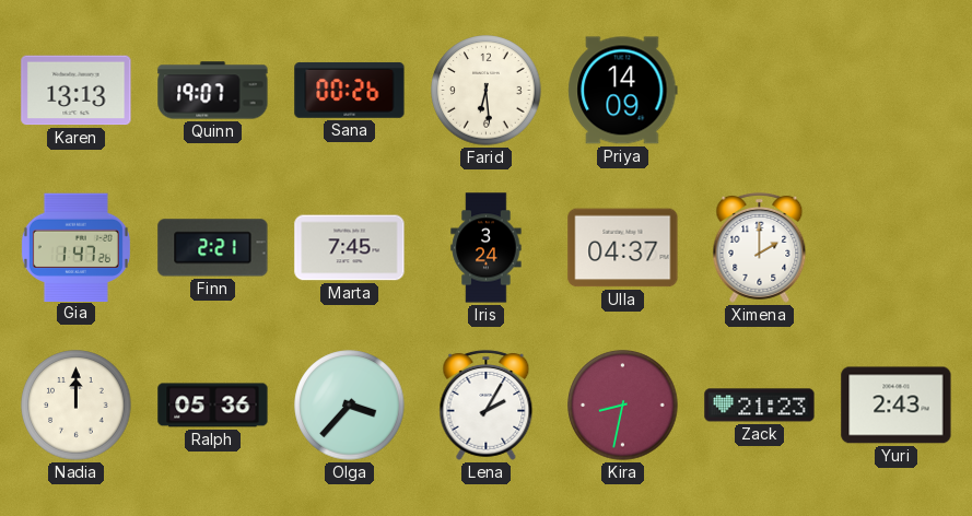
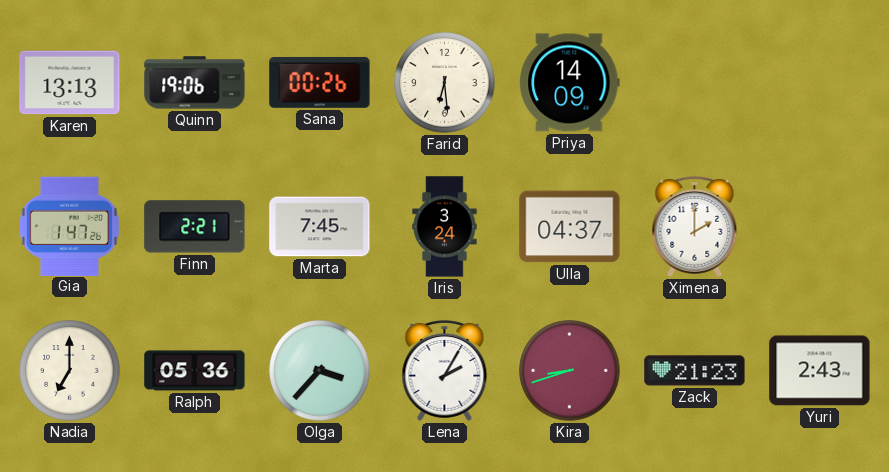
Quinn: 19:07 -> 19:06
Nadia: 12:00 -> 7:00
Kira: 8:32 -> 8:42
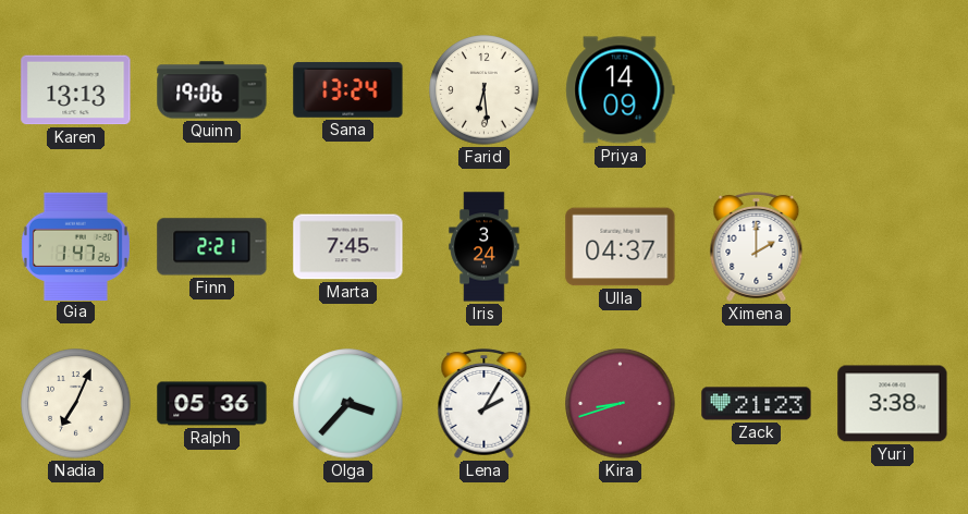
Sana: 00:26 -> 13:24
Nadia: 7:00 -> 7:04
Yuri: 2:43 -> 3:38
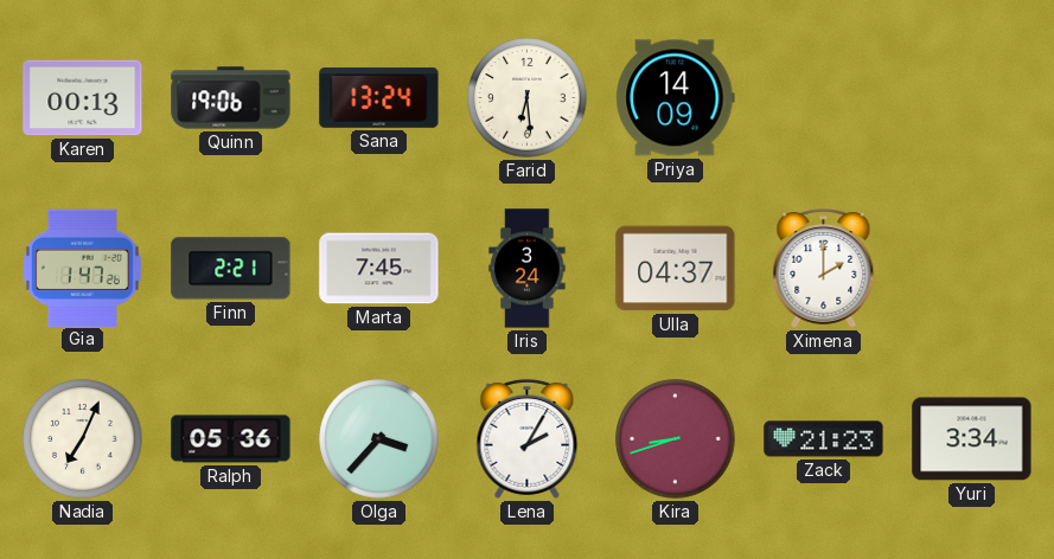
Karen: 13:13 -> 00:13
Yuri: 3:38 -> 3:34
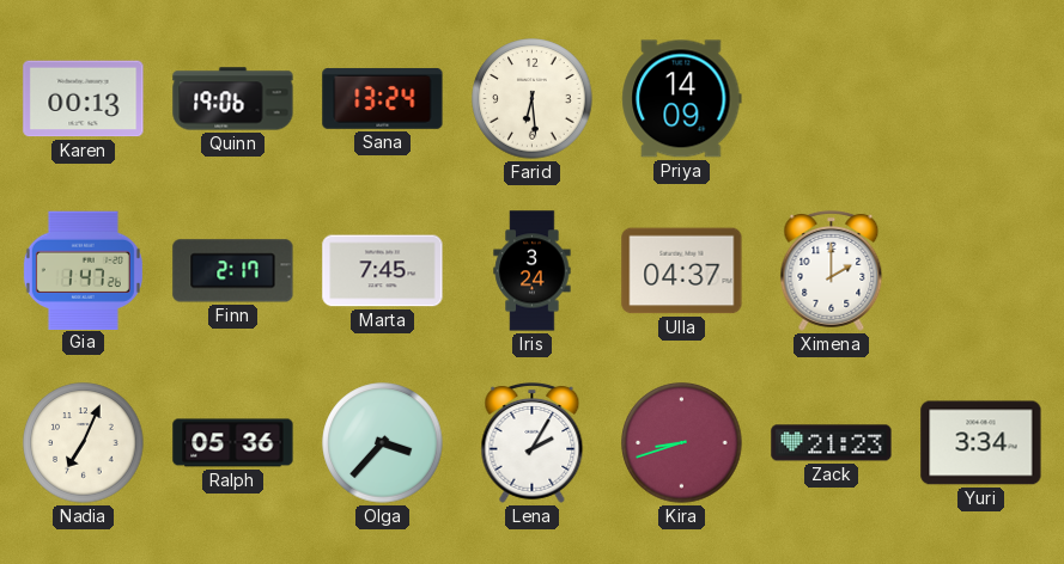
Finn: 2:21 -> 2:17
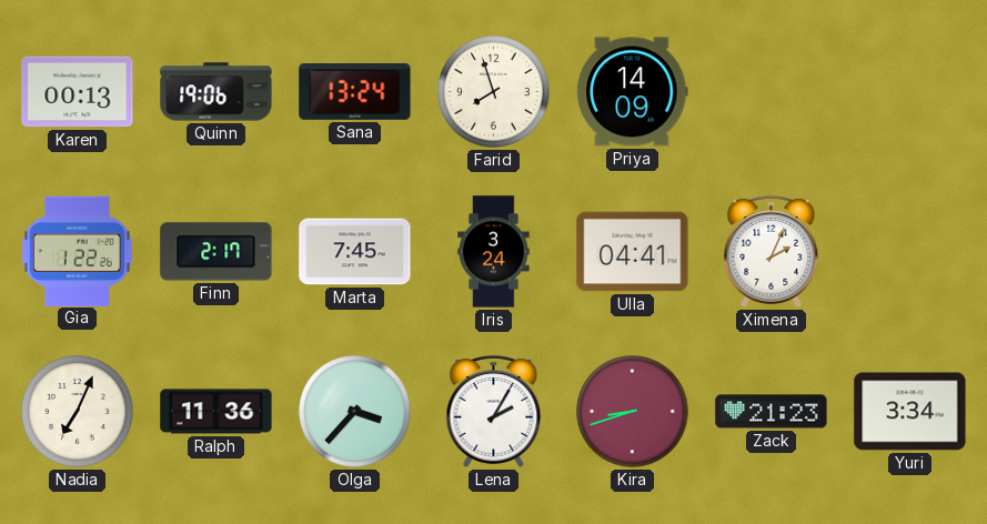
Farid: 6:29 -> 7:57
Gia: 1:47 -> 1:22
Ulla: 04:37 -> 04:41
Ximena: 2:00 -> 2:04
Ralph: 05:36 -> 11:36
